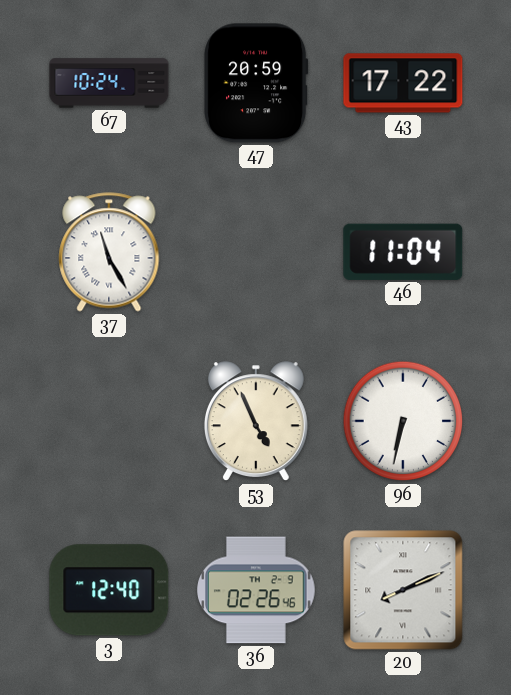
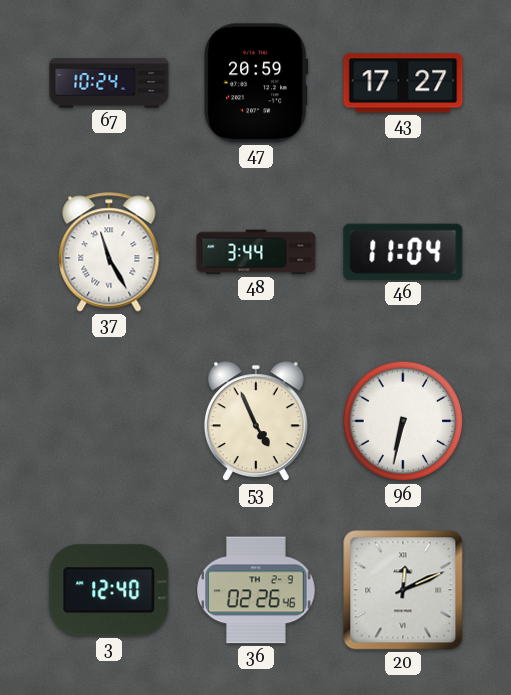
43: 17:22 -> 17:27
48: none -> 3:44
20: 8:11 -> 12:11
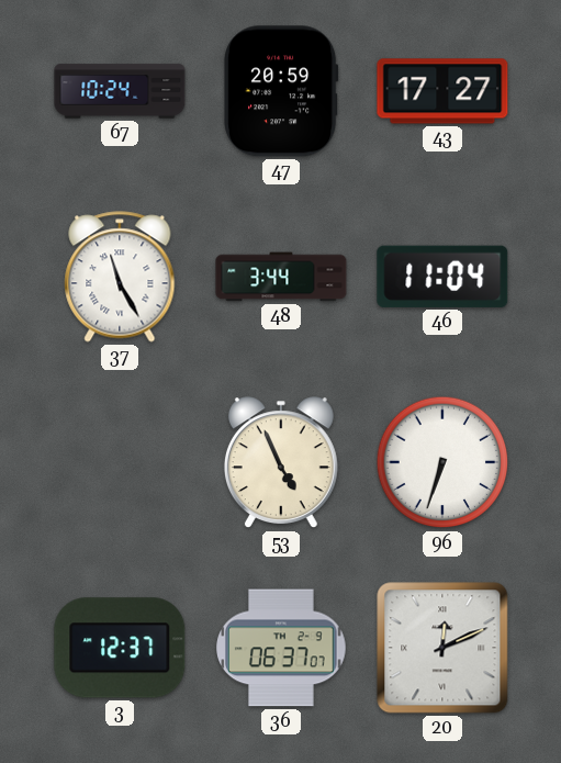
96: 6:32 -> 6:33
3: 12:40 -> 12:37
36: 02:26 -> 06:37
